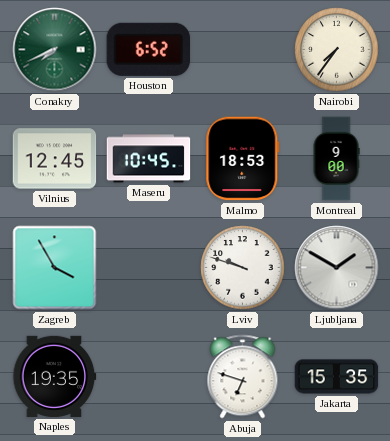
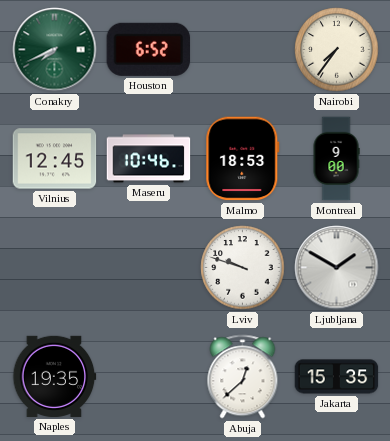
Maseru: 10:45 -> 10:46
Zagreb: 3:55 -> none
Abuja: 6:48 -> 12:38
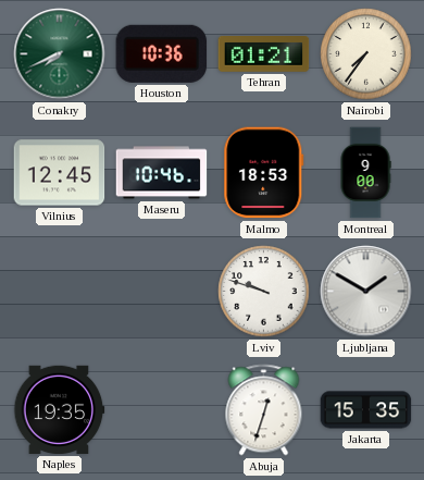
Houston: 6:52 -> 10:36
Tehran: none -> 01:21
Abuja: 12:38 -> 12:33
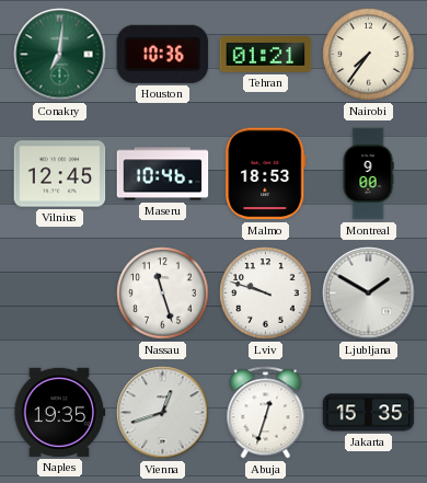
Conakry: 7:41 -> 7:01
Nassau: none -> 11:27
Vienna: none -> 12:42
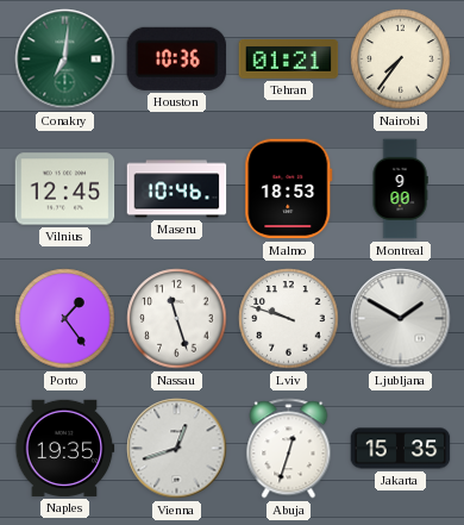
Porto: none -> 1:24
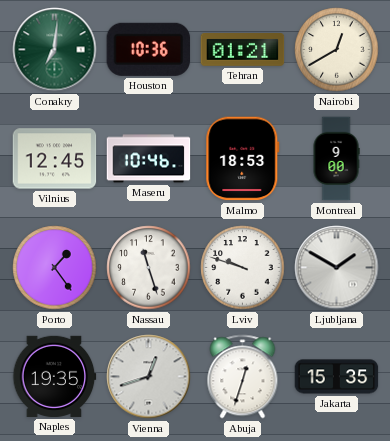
Nairobi: 7:36 -> 12:40
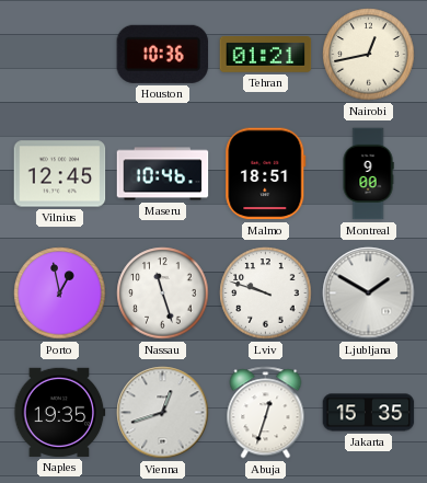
Conakry: 7:01 -> none
Nairobi: 12:40 -> 12:43
Malmo: 18:53 -> 18:51
Porto: 1:24 -> 12:58
